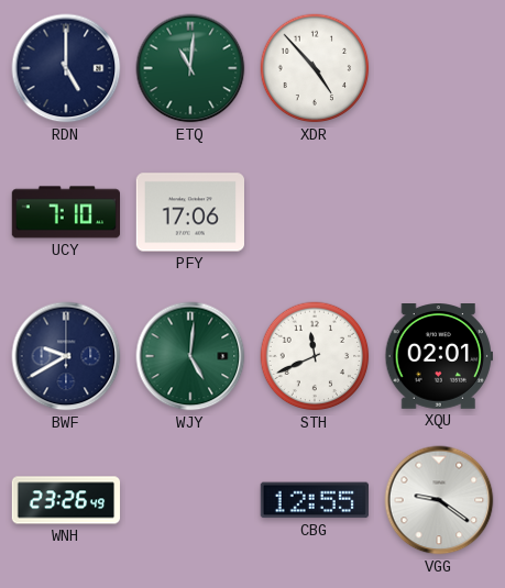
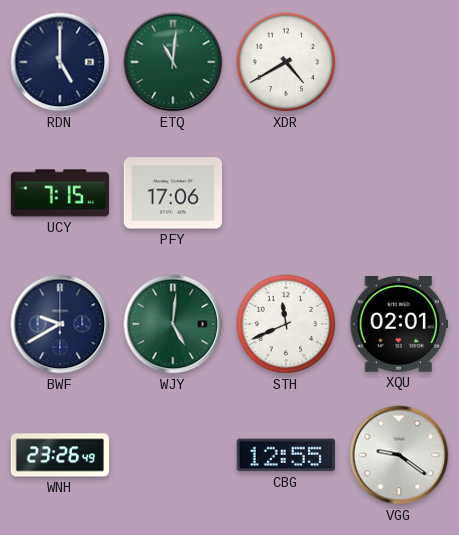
XDR: 4:53 -> 4:40
UCY: 7:10 -> 7:15
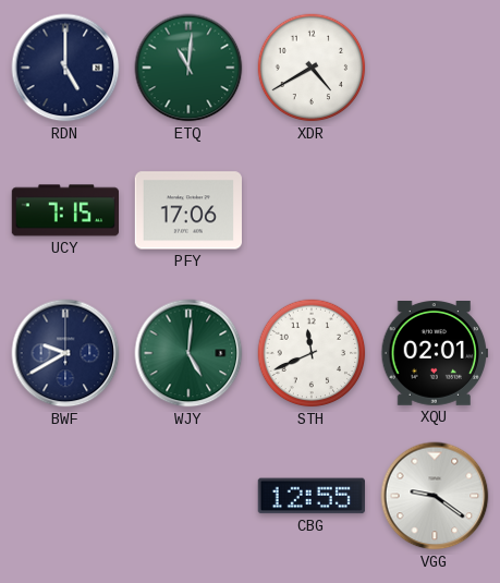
WNH: 23:26 -> none
